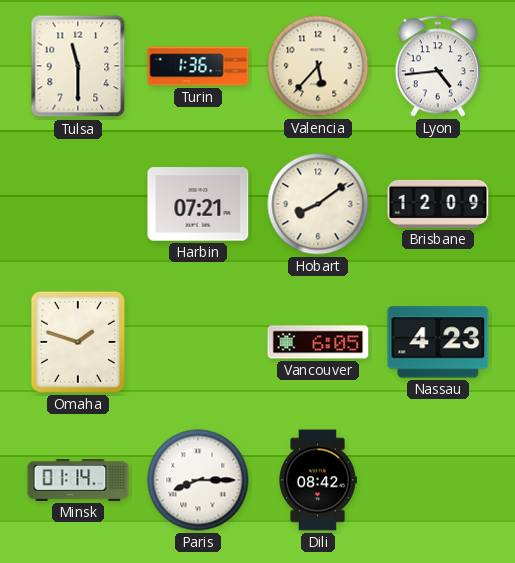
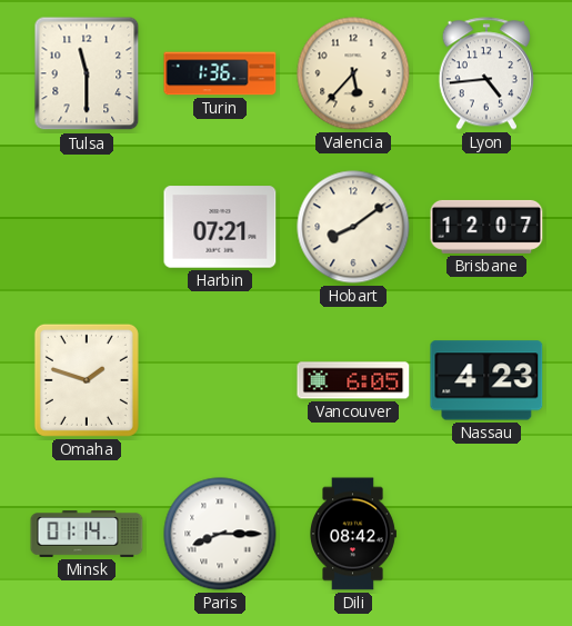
Brisbane: 12:09 -> 12:07
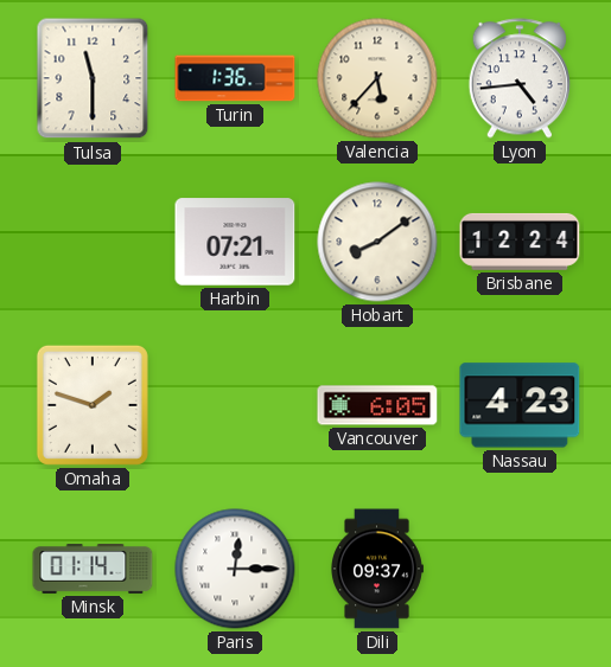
Brisbane: 12:07 -> 12:24
Paris: 8:15 -> 12:15
Dili: 08:42 -> 09:37
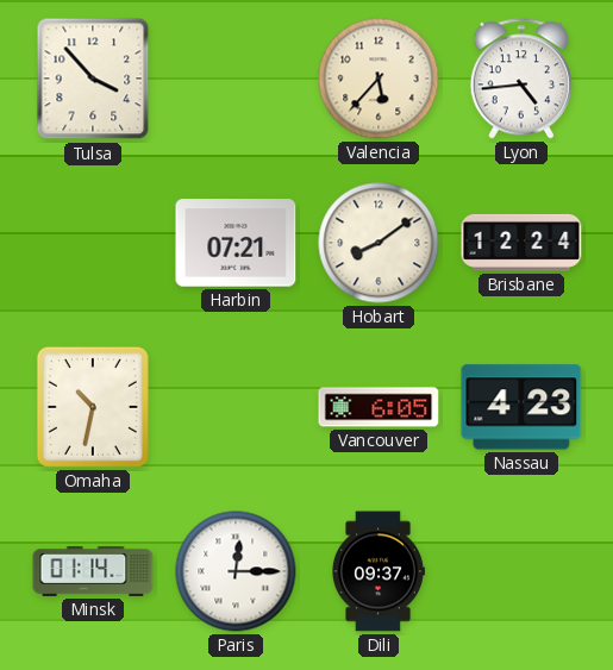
Tulsa: 11:30 -> 3:53
Turin: 1:36 -> none
Omaha: 1:48 -> 10:32
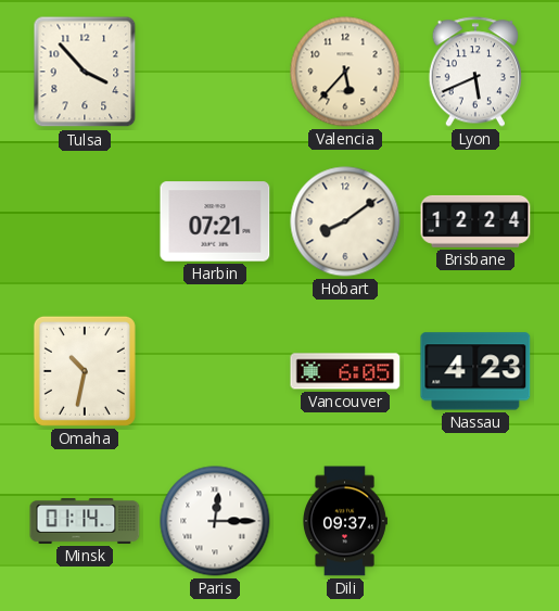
Lyon: 4:44 -> 5:41
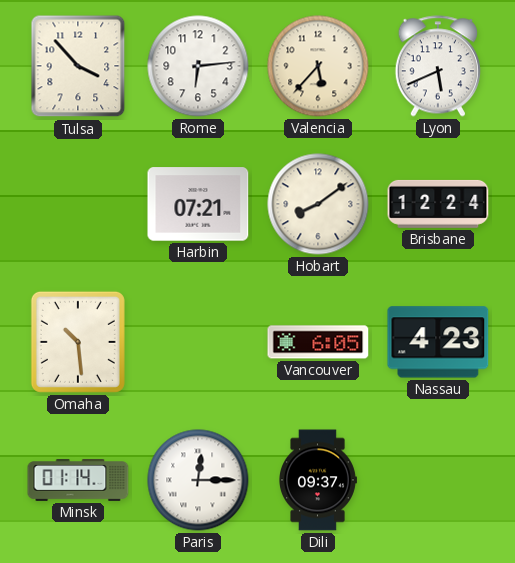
Rome: none -> 6:14
Omaha: 10:32 -> 10:29
